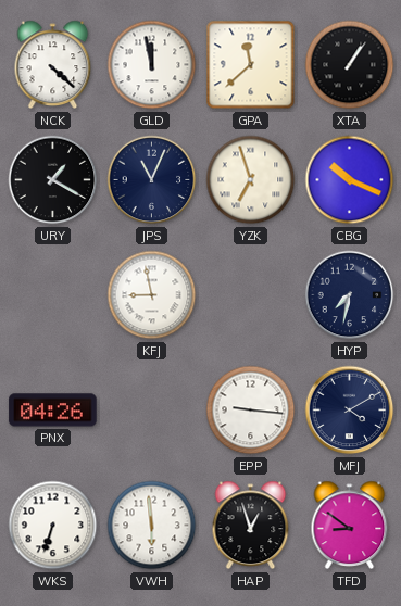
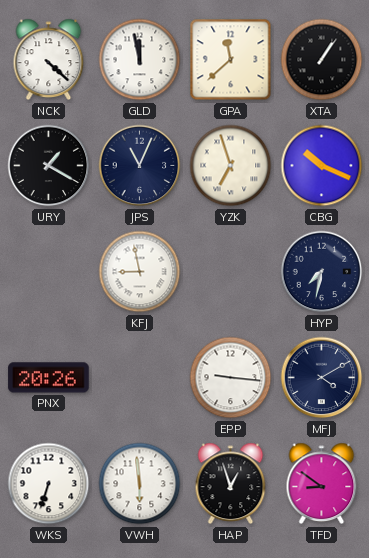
PNX: 04:26 -> 20:26
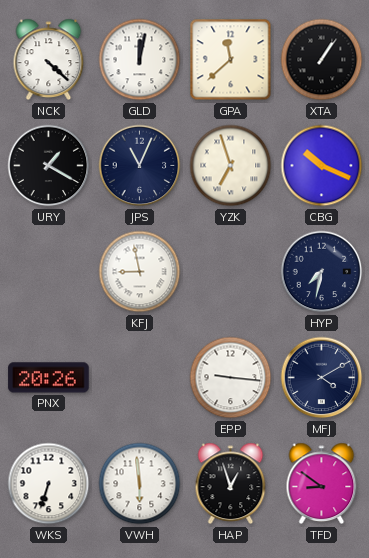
GLD: 11:58 -> 12:02
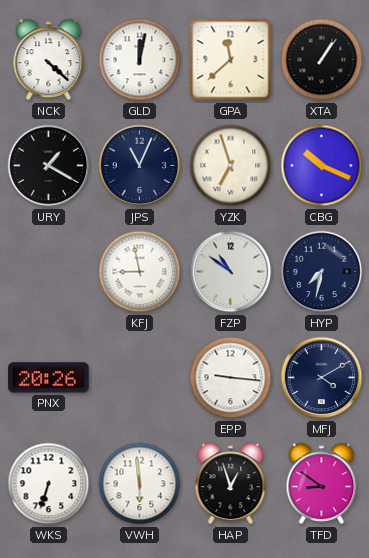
FZP: none -> 10:51
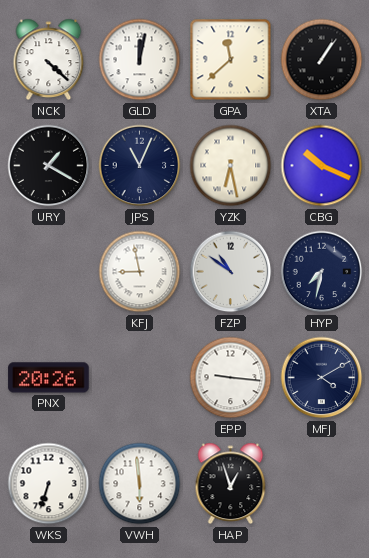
YZK: 6:57 -> 6:28
TFD: 8:51 -> none
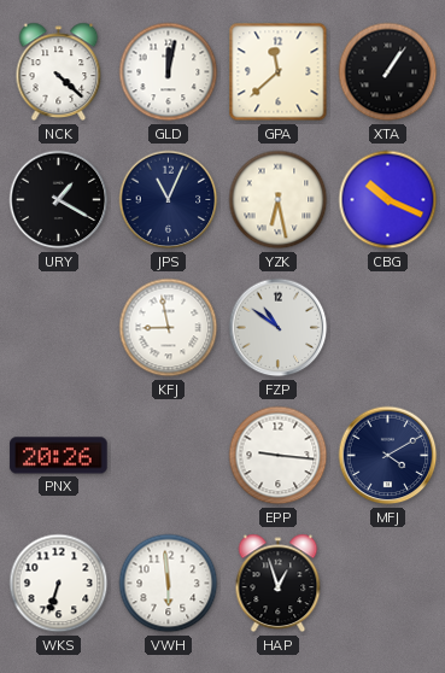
HYP: 7:32 -> none
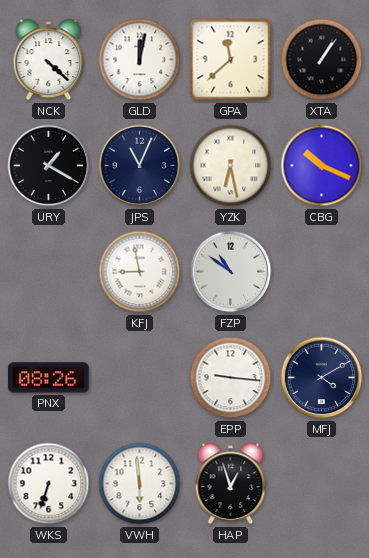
PNX: 20:26 -> 08:26
